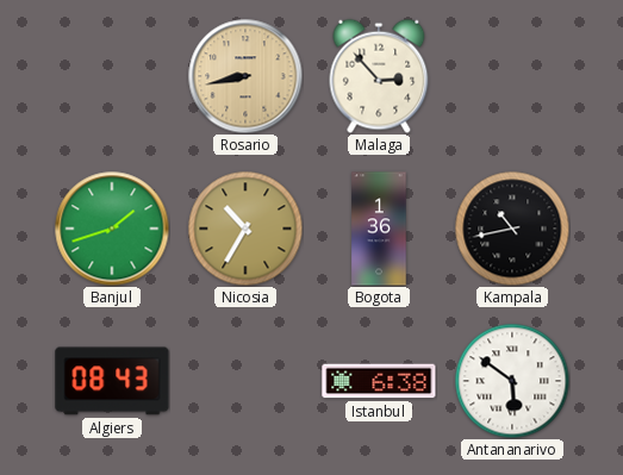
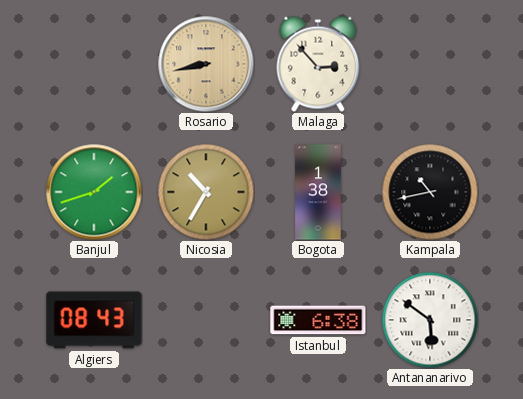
Bogota: 1:36 -> 1:38
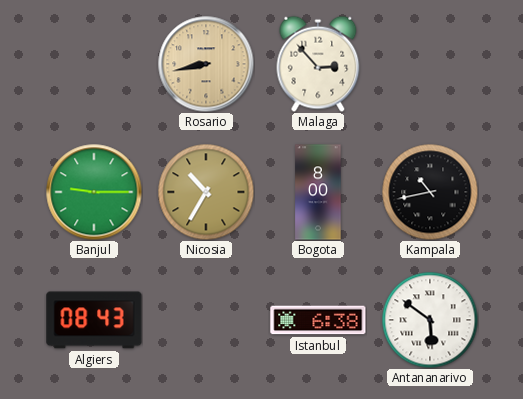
Banjul: 1:42 -> 9:15
Bogota: 1:38 -> 8:00
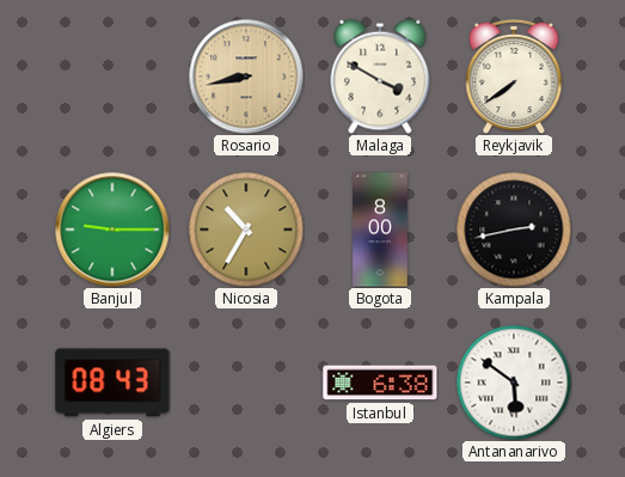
Malaga: 2:53 -> 3:50
Reykjavik: none -> 7:39
Kampala: 10:43 -> 2:43
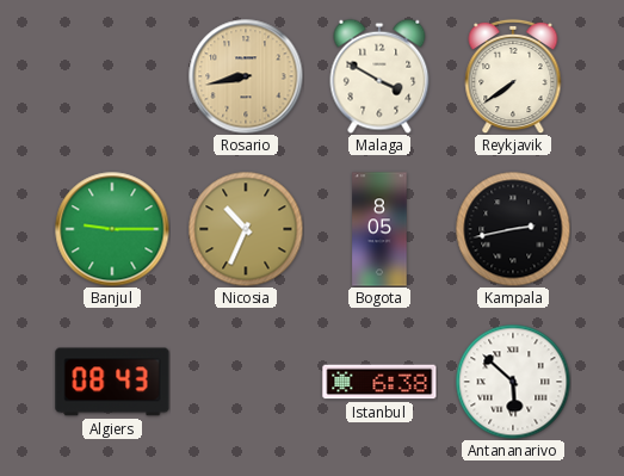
Nicosia: 10:35 -> 10:34
Bogota: 8:00 -> 8:05
Antananarivo: 5:51 -> 5:52
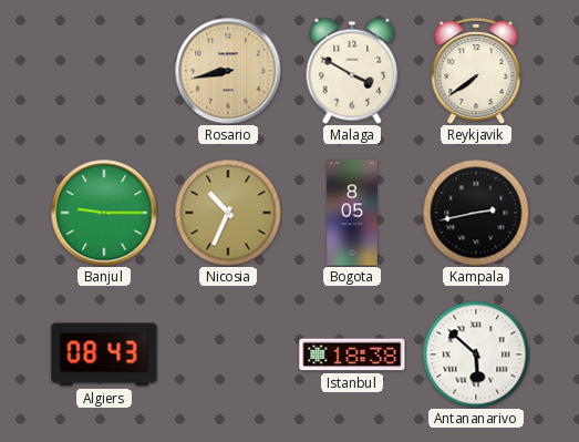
Istanbul: 6:38 -> 18:38
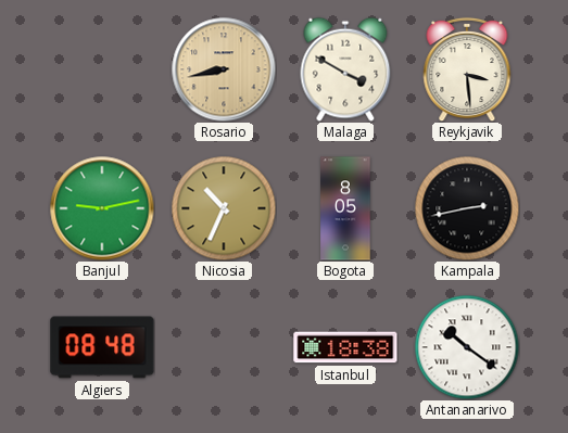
Reykjavik: 7:39 -> 3:29
Banjul: 9:15 -> 9:13
Algiers: 08:43 -> 08:48
Antananarivo: 5:52 -> 10:21
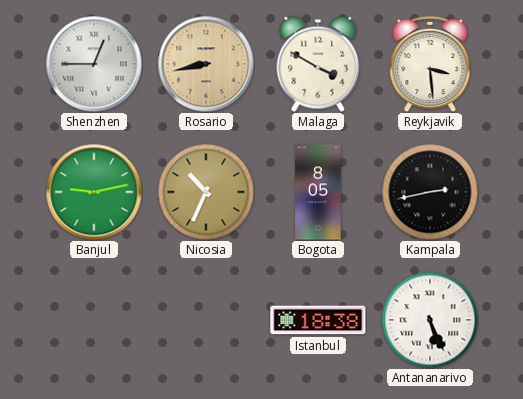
Shenzhen: none -> 12:45
Algiers: 08:48 -> none
Antananarivo: 10:21 -> 5:26
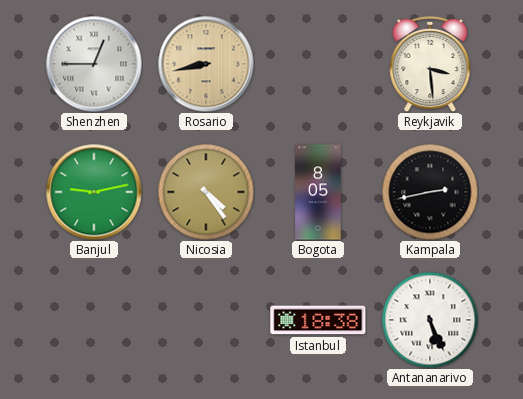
Malaga: 3:50 -> none
Nicosia: 10:34 -> 4:24
